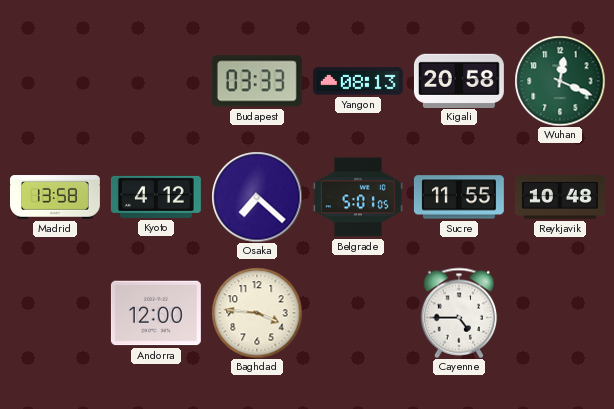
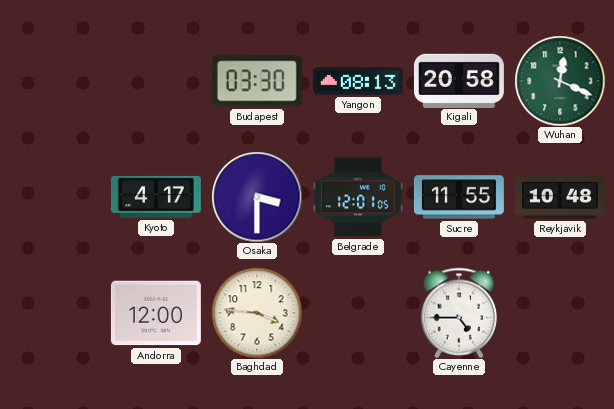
Budapest: 03:33 -> 03:30
Madrid: 13:58 -> none
Kyoto: 4:12 -> 4:17
Osaka: 7:22 -> 3:30
Belgrade: 5:01 -> 12:01
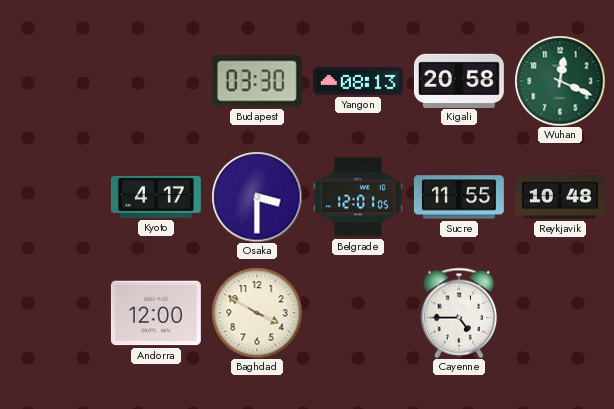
Baghdad: 3:46 -> 3:50
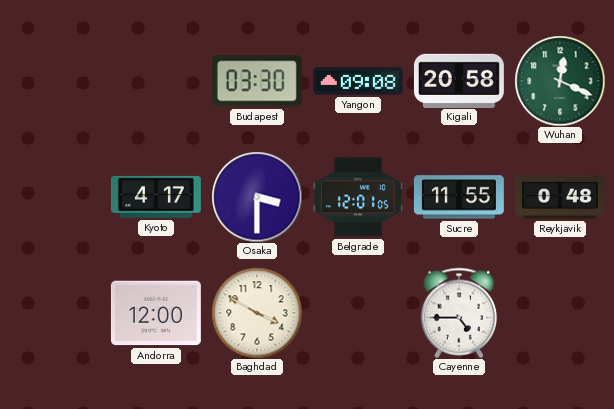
Yangon: 08:13 -> 09:08
Reykjavik: 10:48 -> 0:48
